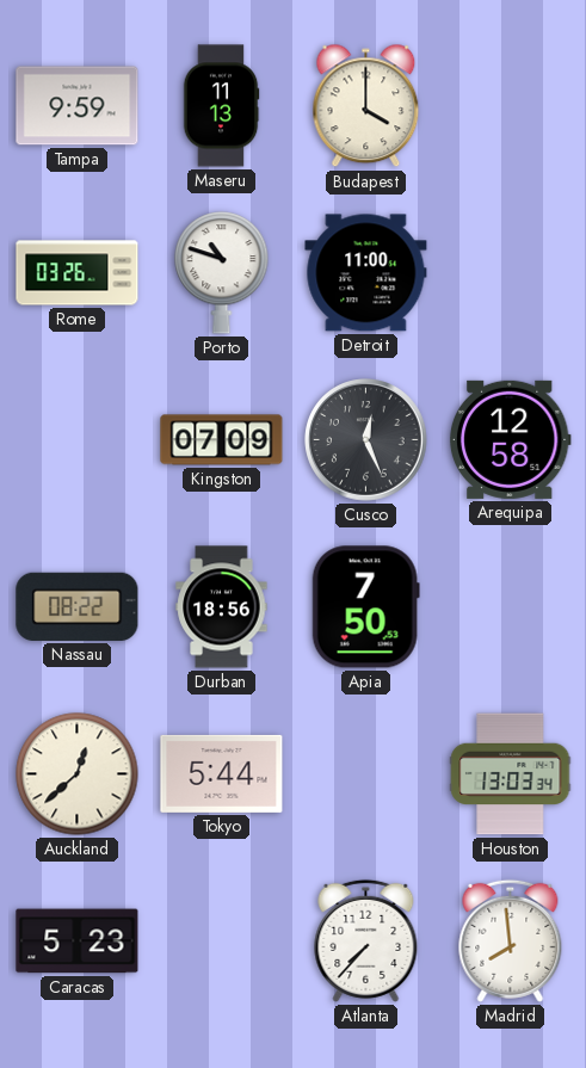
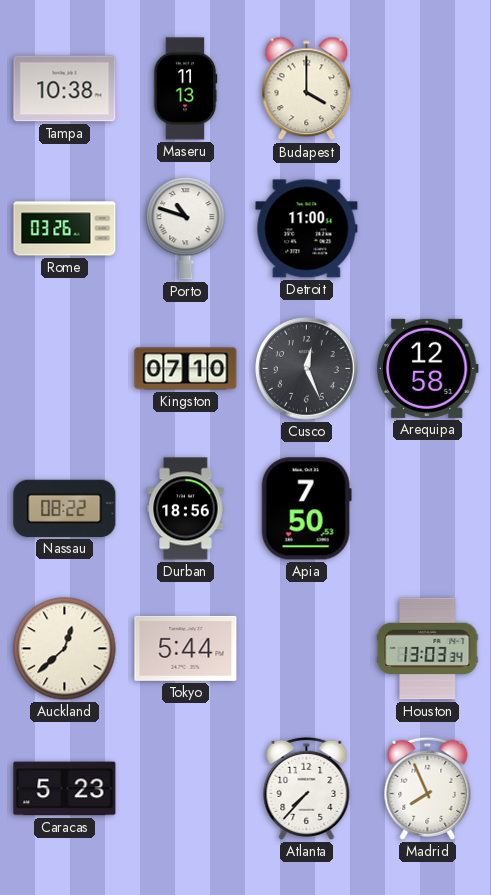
Tampa: 9:59 -> 10:38
Kingston: 07:09 -> 07:10
Madrid: 7:59 -> 7:56
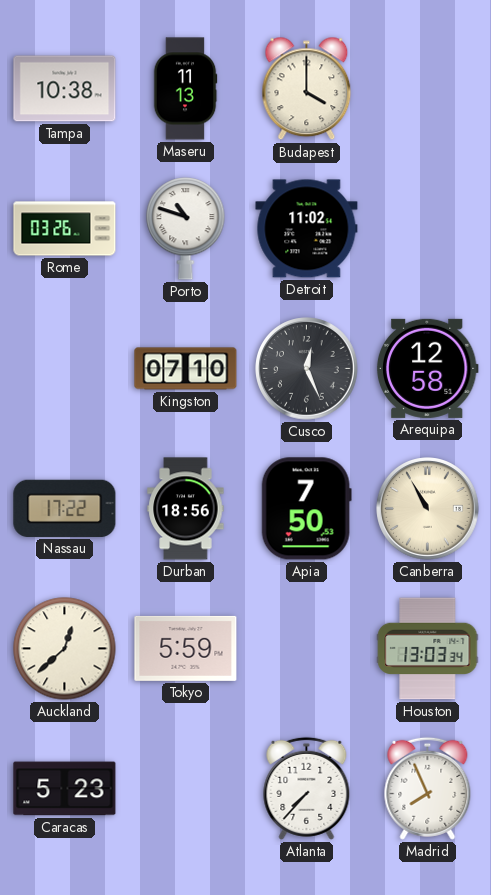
Detroit: 11:00 -> 11:02
Nassau: 08:22 -> 17:22
Canberra: none -> 10:55
Tokyo: 5:44 -> 5:59
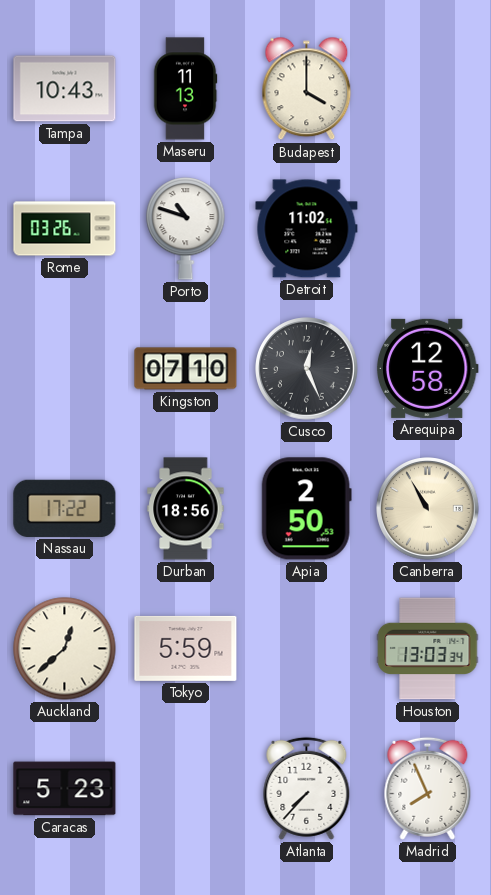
Tampa: 10:38 -> 10:43
Apia: 7:50 -> 2:50
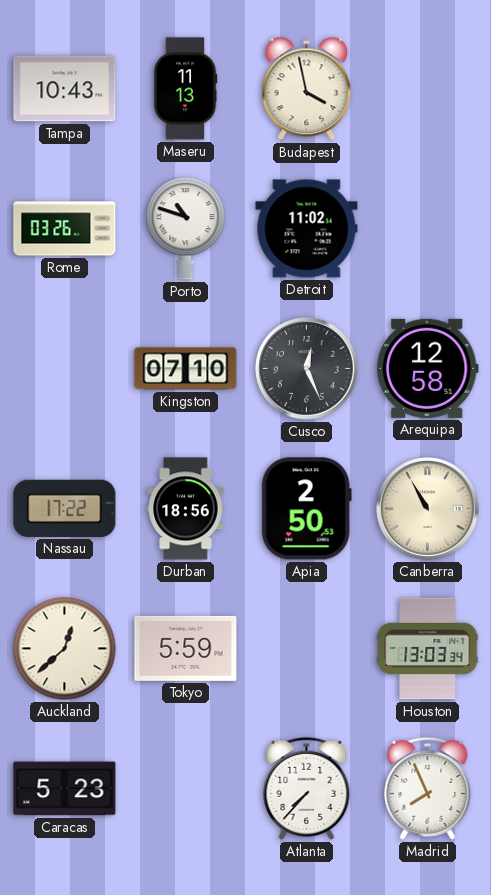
Budapest: 4:00 -> 3:58
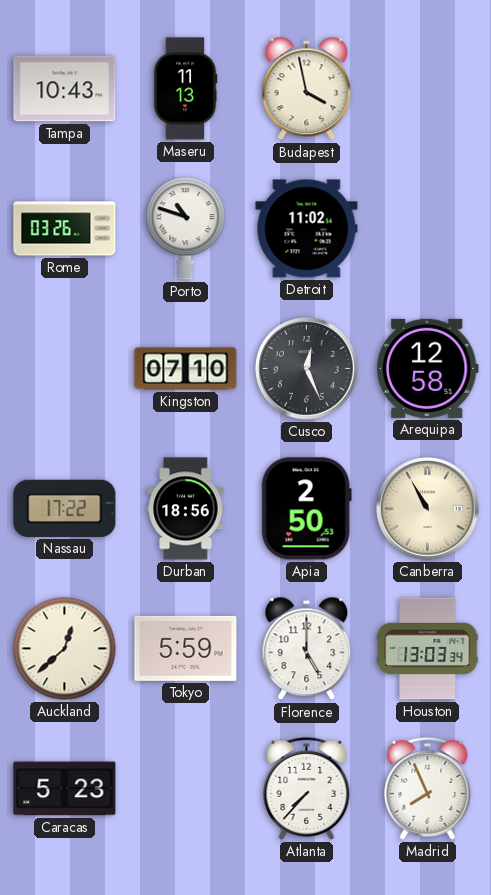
Florence: none -> 5:00
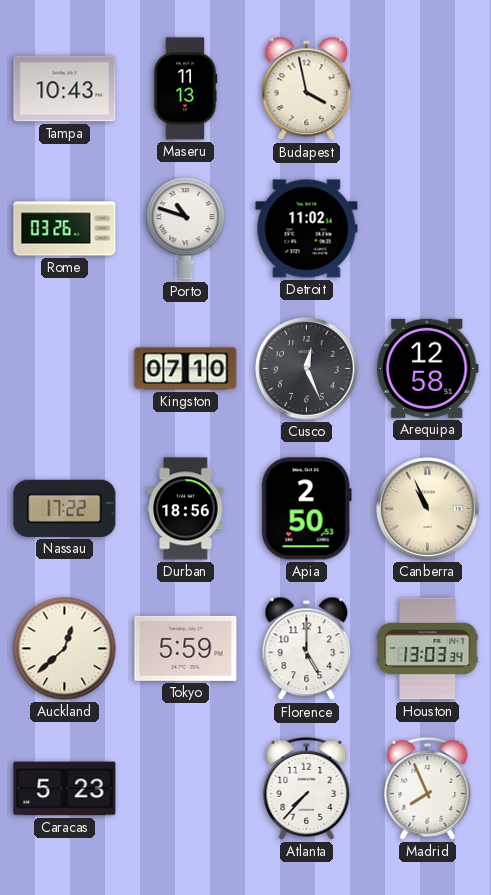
Canberra: 10:55 -> 10:56
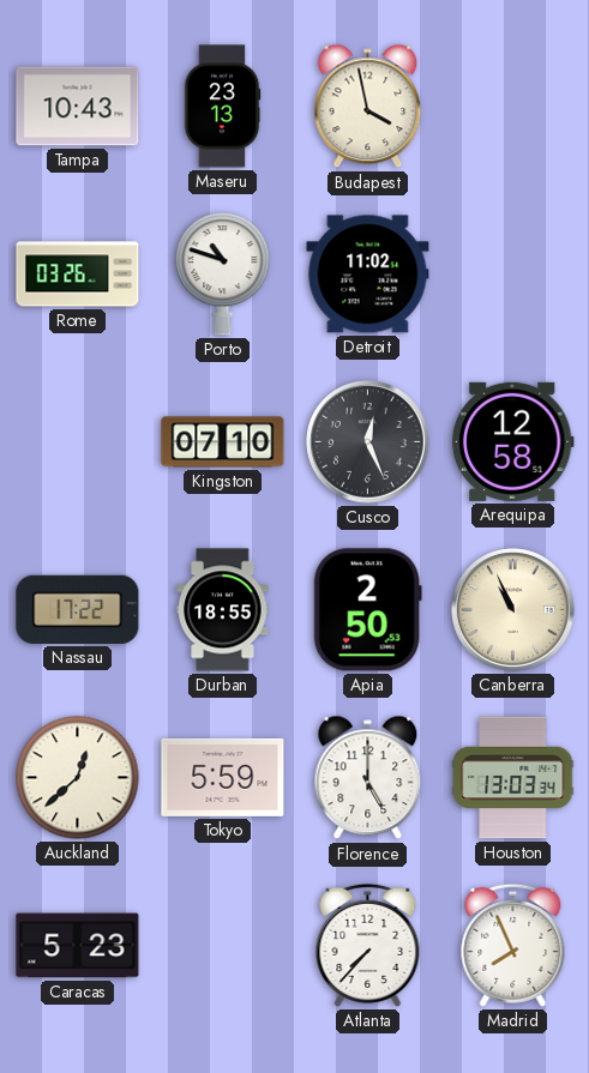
Maseru: 11:13 -> 23:13
Durban: 18:56 -> 18:55
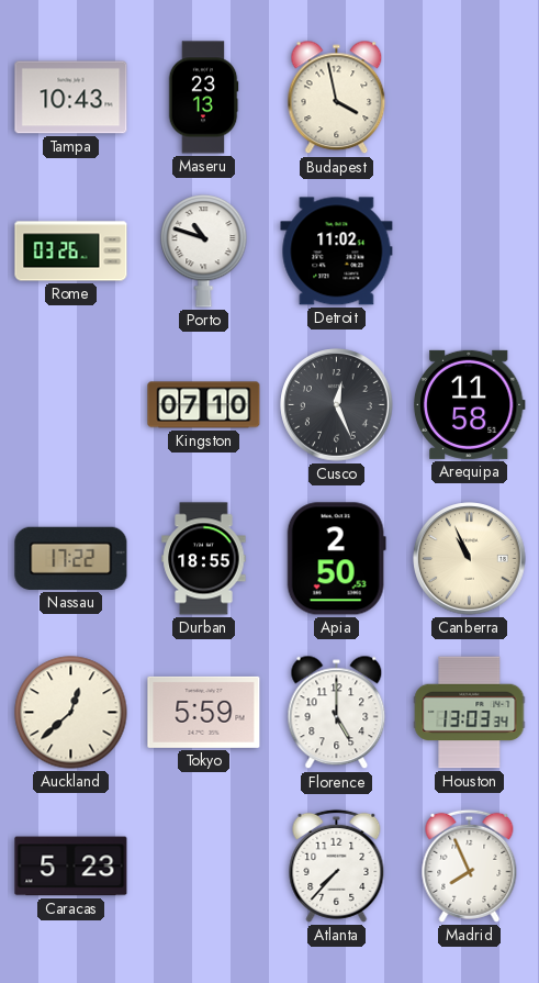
Arequipa: 12:58 -> 11:58
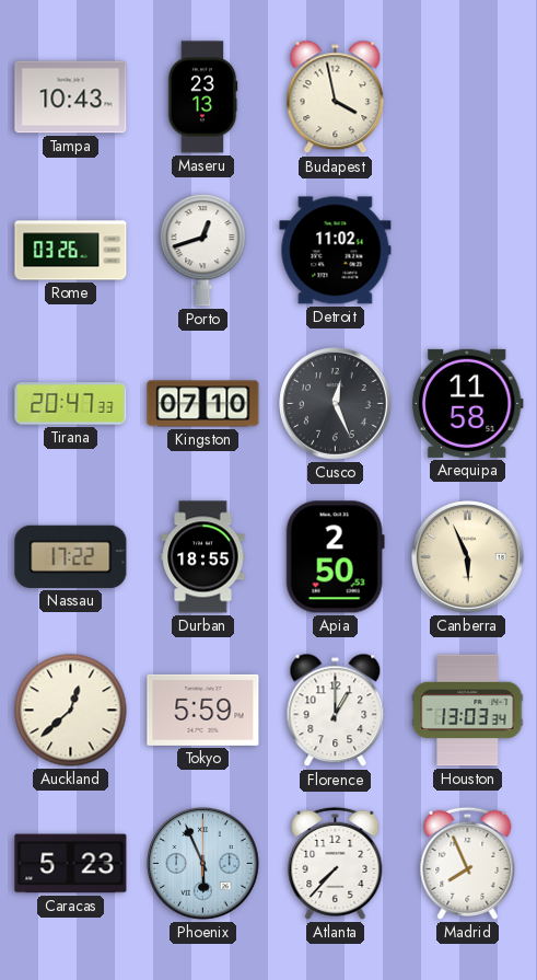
Porto: 10:48 -> 12:42
Tirana: none -> 20:47
Canberra: 10:56 -> 5:56
Florence: 5:00 -> 1:00
Phoenix: none -> 5:56
